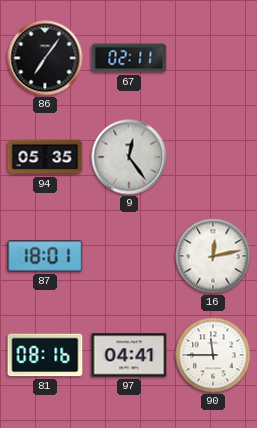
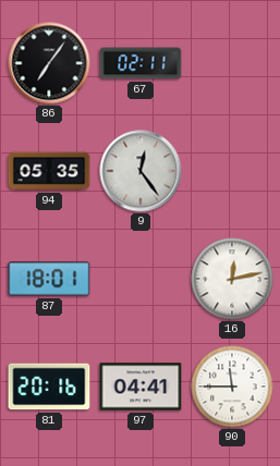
81: 08:16 -> 20:16
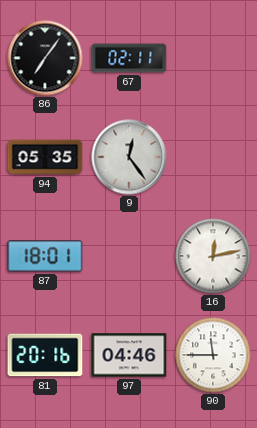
97: 04:41 -> 04:46
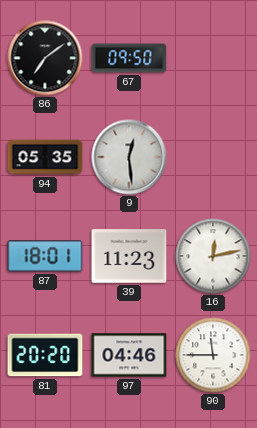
86: 7:06 -> 7:09
67: 02:11 -> 09:50
9: 12:24 -> 12:29
39: none -> 11:23
81: 20:16 -> 20:20
